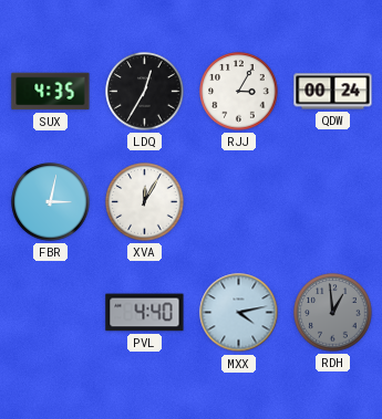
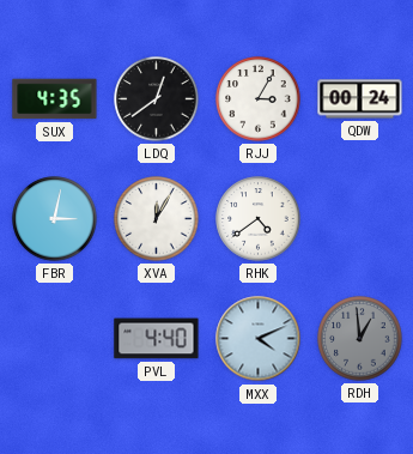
LDQ: 12:35 -> 12:39
RHK: none -> 4:39
MXX: 4:13 -> 4:11
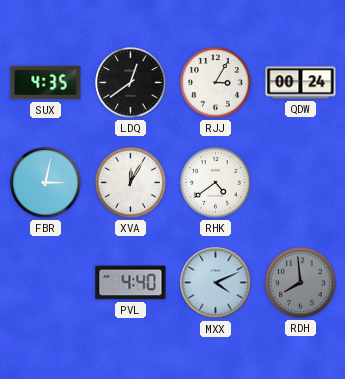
RDH: 12:59 -> 7:59
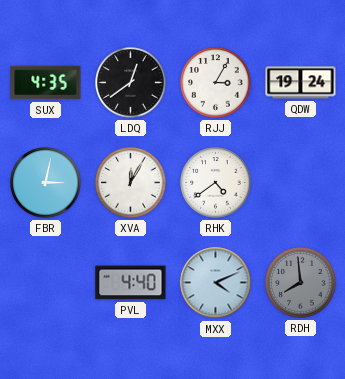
QDW: 00:24 -> 19:24
